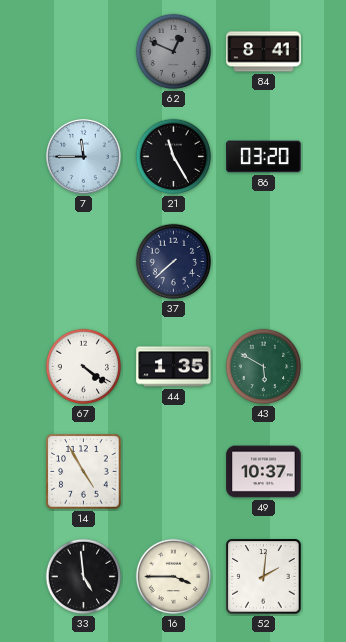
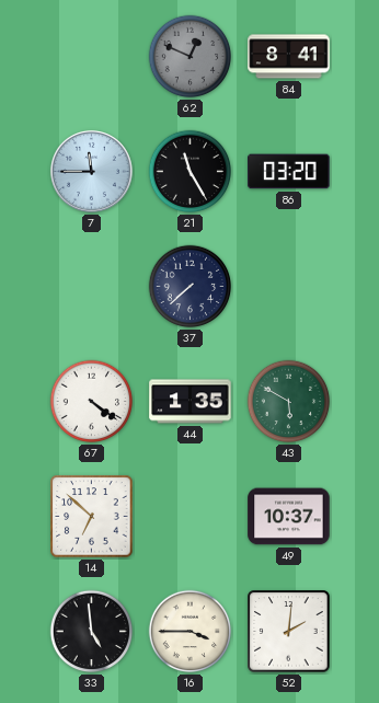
14: 4:55 -> 6:52
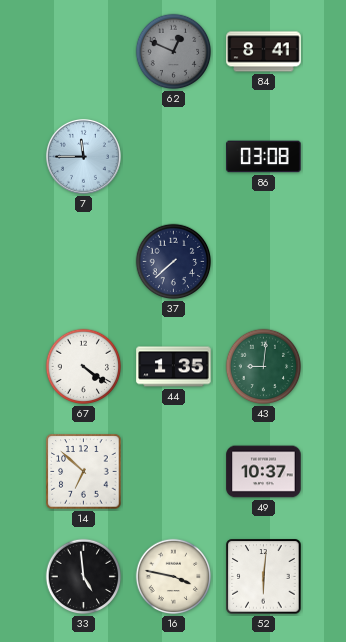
21: 11:25 -> none
86: 03:20 -> 03:08
43: 5:50 -> 9:01
16: 3:45 -> 3:47
52: 2:01 -> 6:01
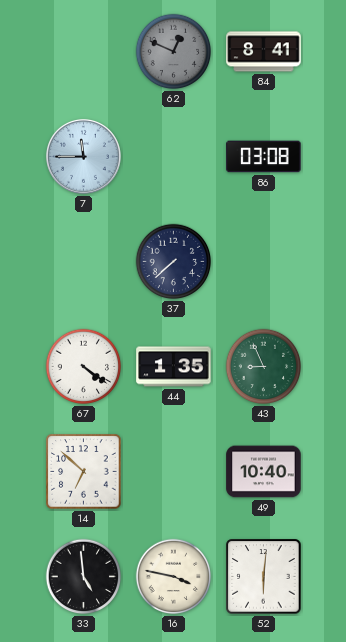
43: 9:01 -> 8:56
49: 10:37 -> 10:40
